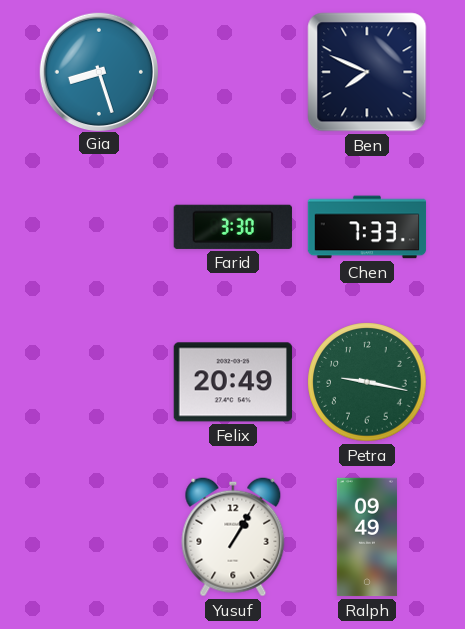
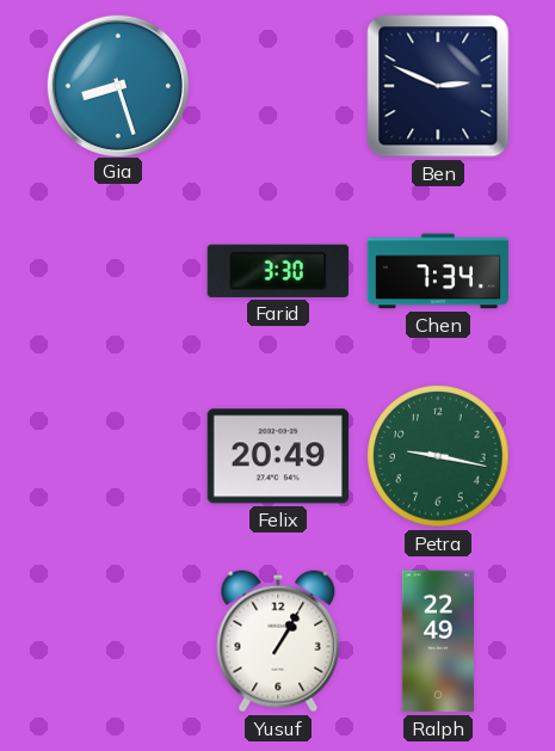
Ben: 7:49 -> 2:49
Chen: 7:33 -> 7:34
Ralph: 09:49 -> 22:49
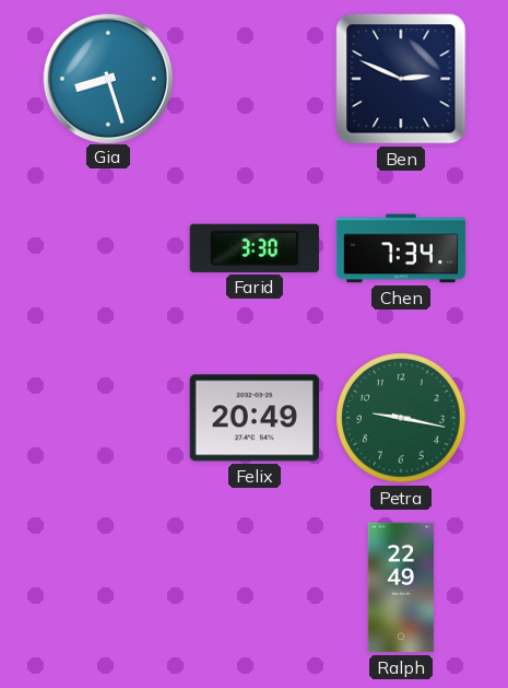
Yusuf: 1:05 -> none
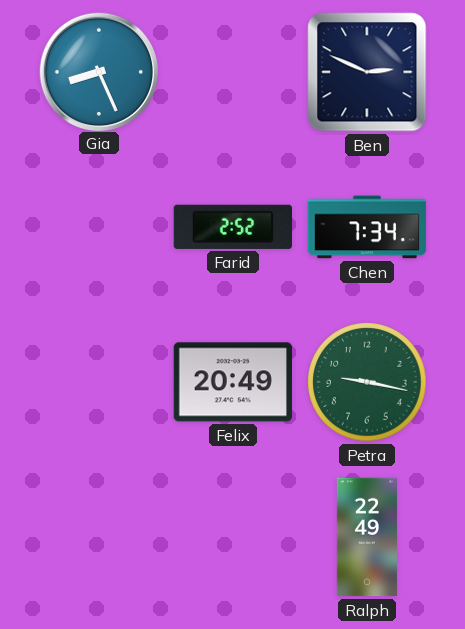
Gia: 8:27 -> 8:26
Farid: 3:30 -> 2:52
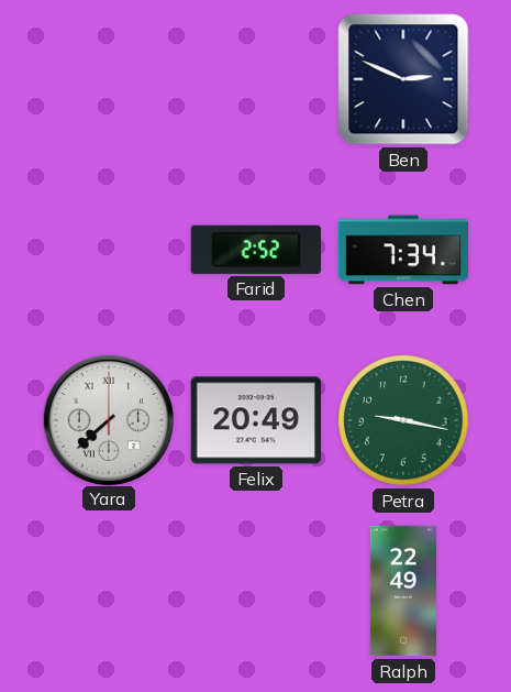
Gia: 8:26 -> none
Yara: none -> 7:38
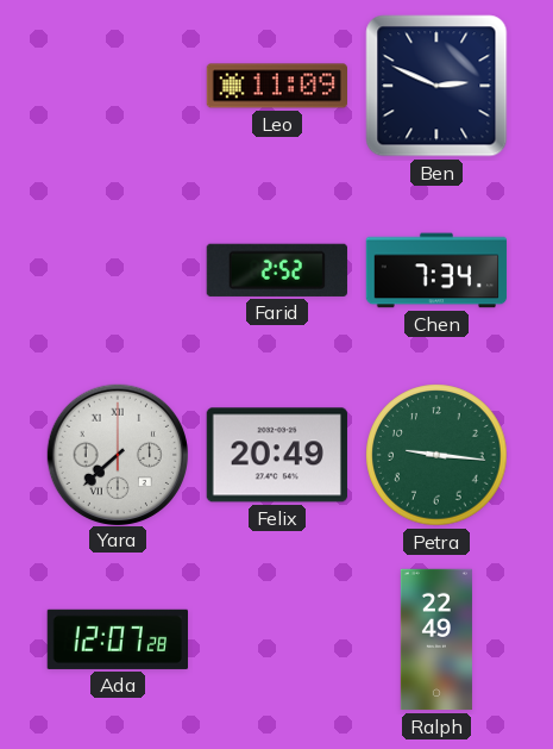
Leo: none -> 11:09
Petra: 9:17 -> 9:16
Ada: none -> 12:07
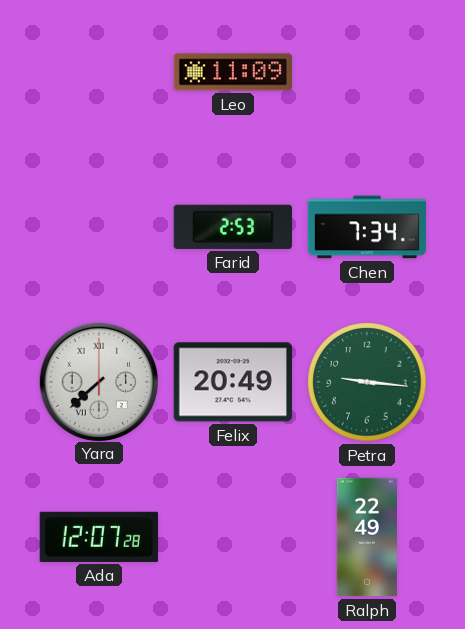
Ben: 2:49 -> none
Farid: 2:52 -> 2:53
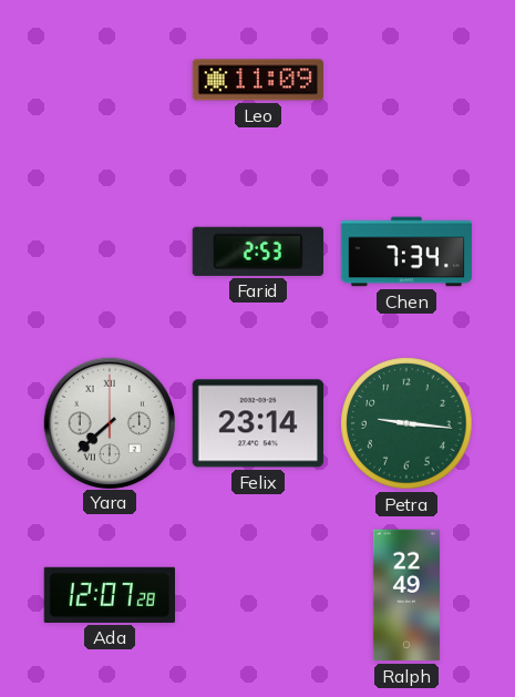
Felix: 20:49 -> 23:14
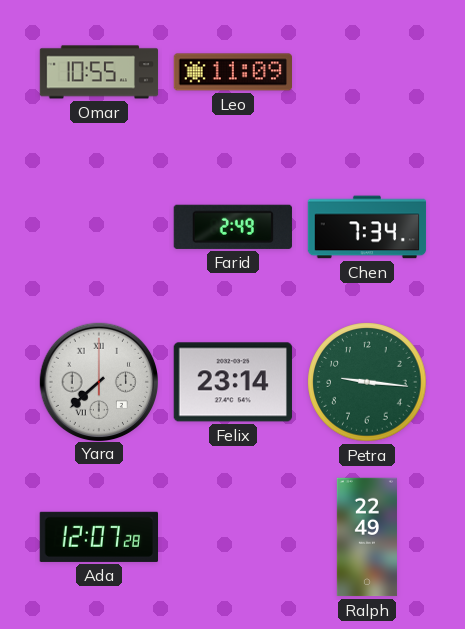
Omar: none -> 10:55
Farid: 2:53 -> 2:49
